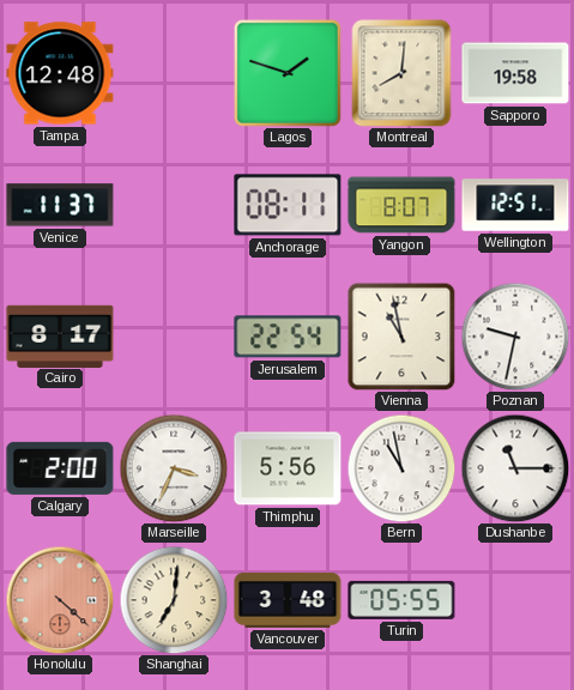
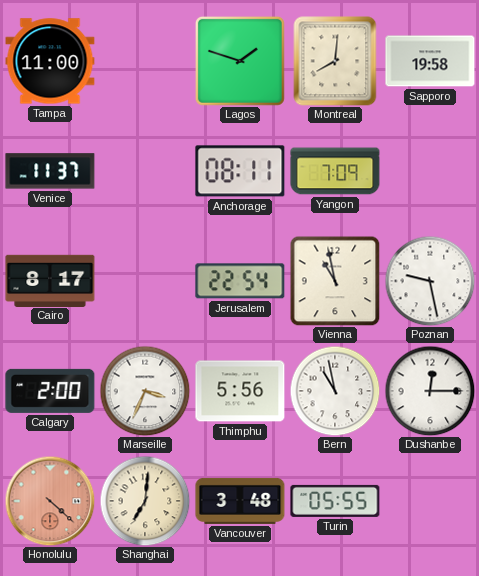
Tampa: 12:48 -> 11:00
Yangon: 8:07 -> 7:09
Wellington: 12:51 -> none
Poznan: 9:32 -> 9:28
Dushanbe: 11:15 -> 12:15
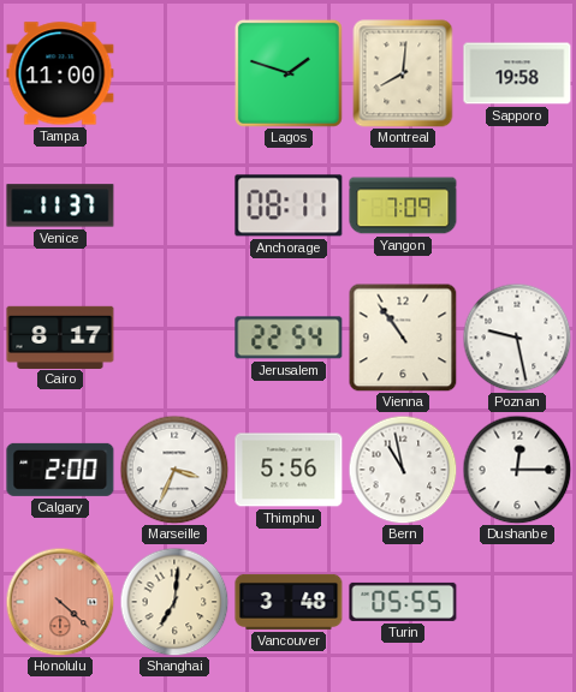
Vienna: 10:58 -> 10:54
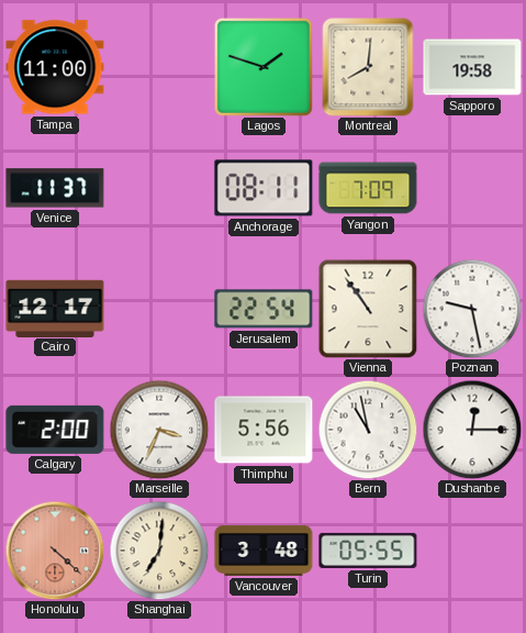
Cairo: 8:17 -> 12:17
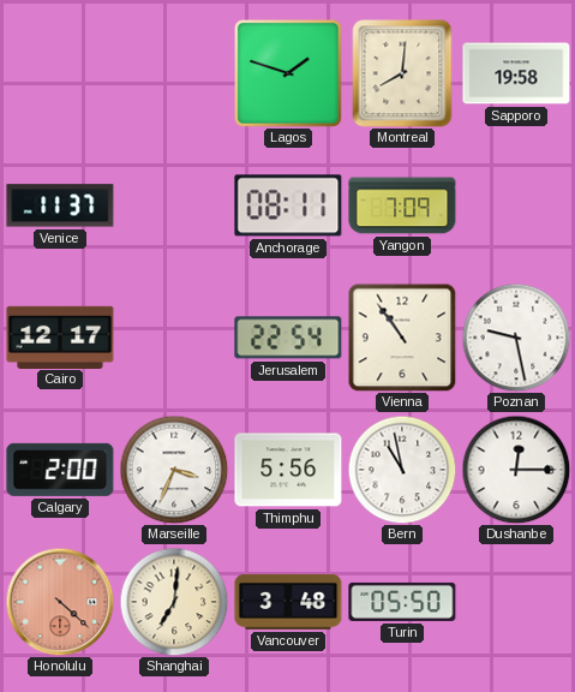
Tampa: 11:00 -> none
Turin: 05:55 -> 05:50
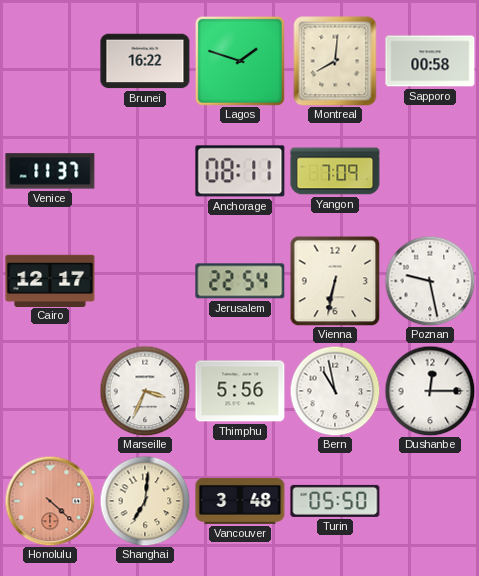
Brunei: none -> 16:22
Sapporo: 19:58 -> 00:58
Vienna: 10:54 -> 6:32
Calgary: 2:00 -> none
